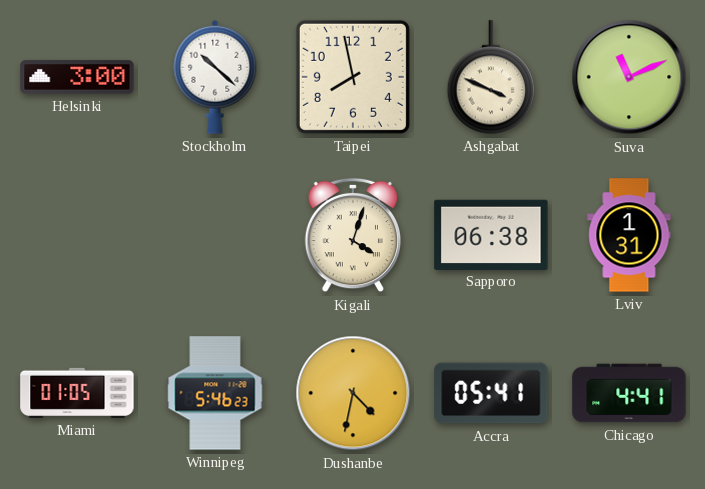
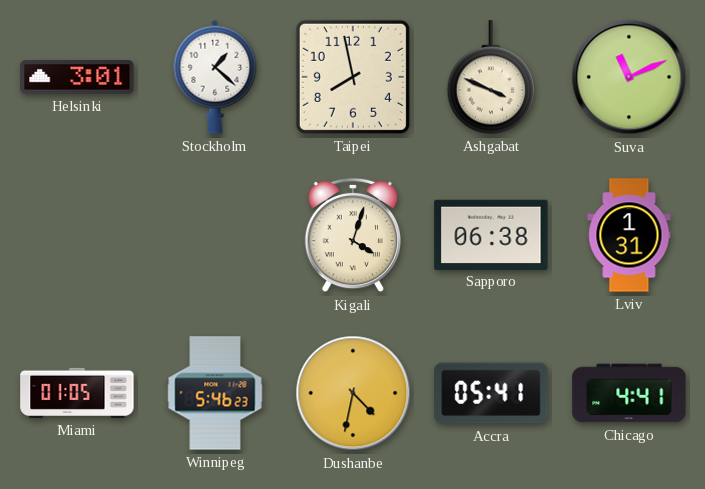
Helsinki: 3:00 -> 3:01
Stockholm: 10:22 -> 1:22
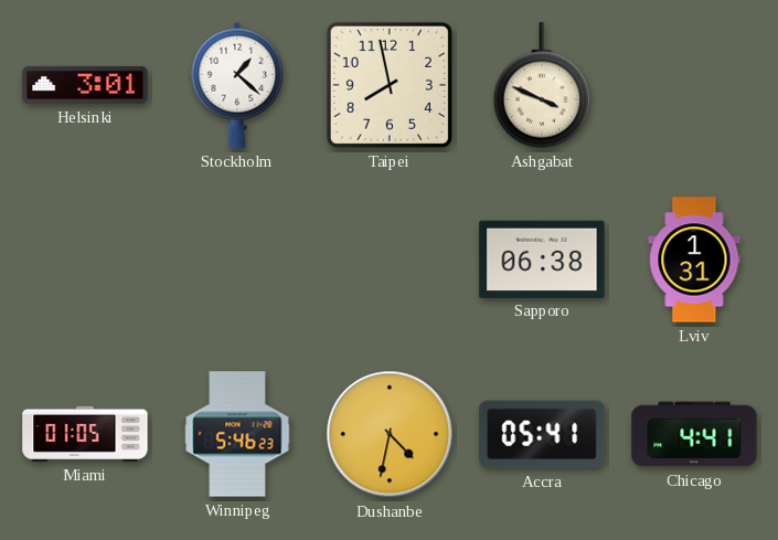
Suva: 11:11 -> none
Kigali: 4:03 -> none
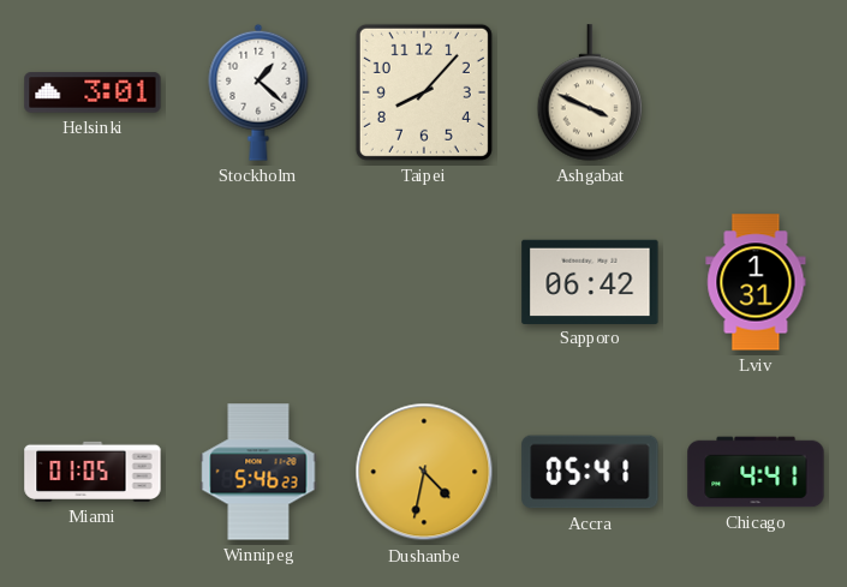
Taipei: 7:58 -> 8:07
Sapporo: 06:38 -> 06:42
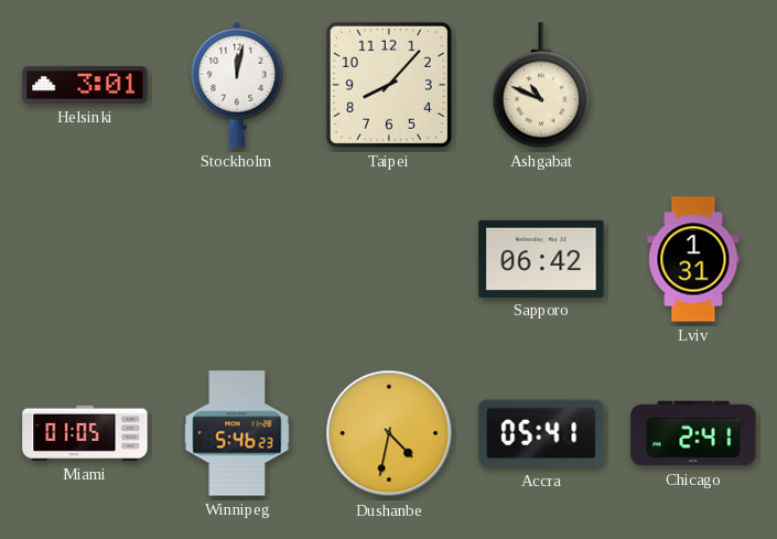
Stockholm: 1:22 -> 12:02
Ashgabat: 3:49 -> 10:49
Chicago: 4:41 -> 2:41
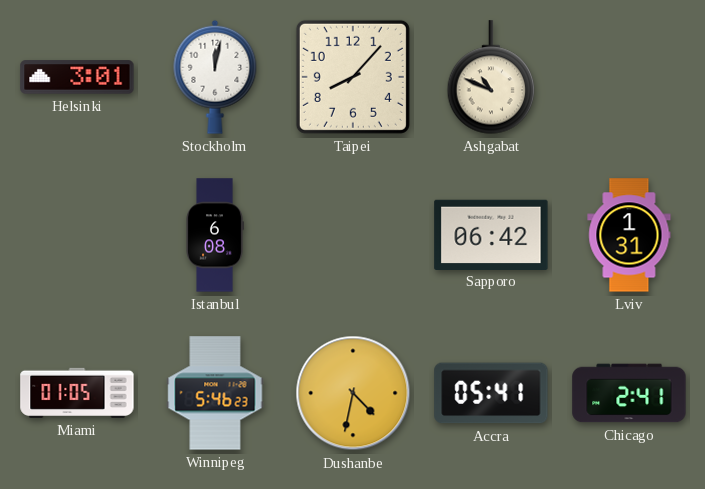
Istanbul: none -> 6:08
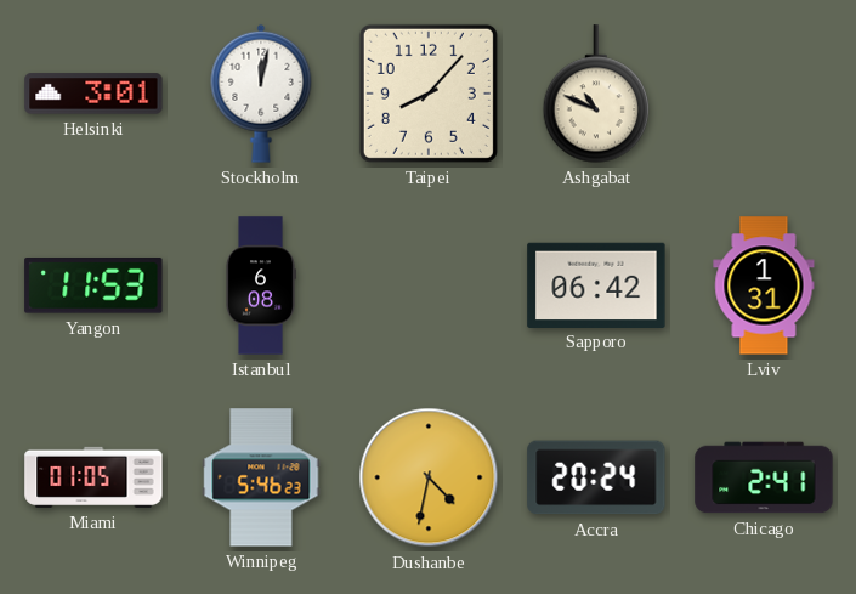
Yangon: none -> 11:53
Accra: 05:41 -> 20:24
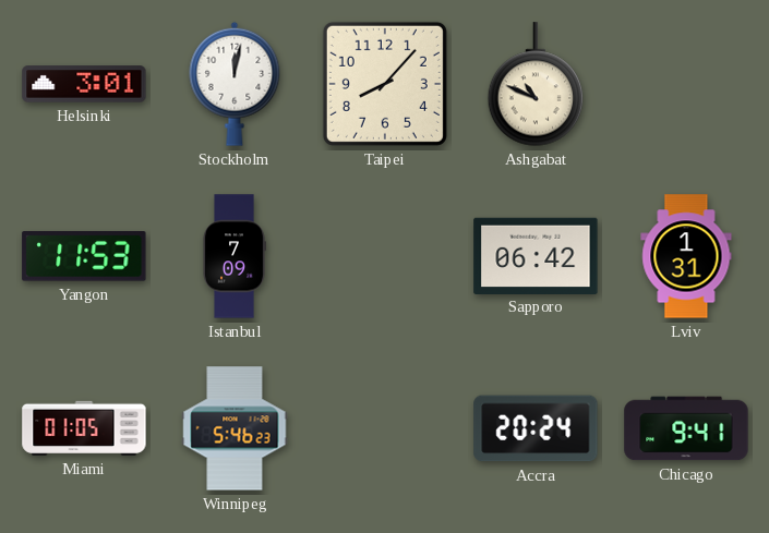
Istanbul: 6:08 -> 7:09
Dushanbe: 4:32 -> none
Chicago: 2:41 -> 9:41
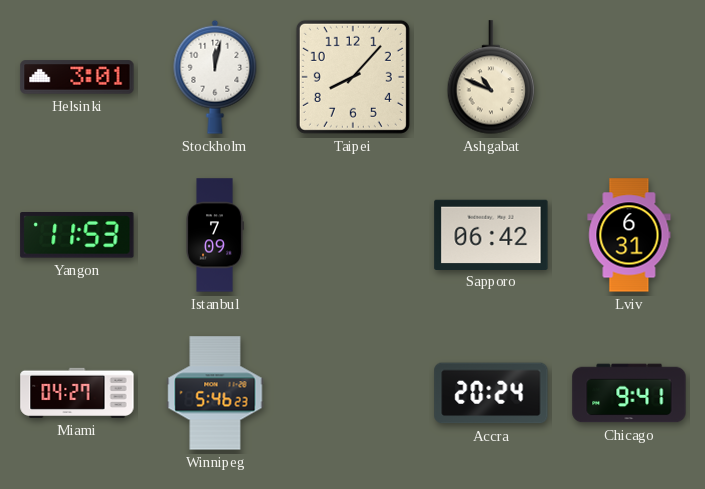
Lviv: 1:31 -> 6:31
Miami: 01:05 -> 04:27
